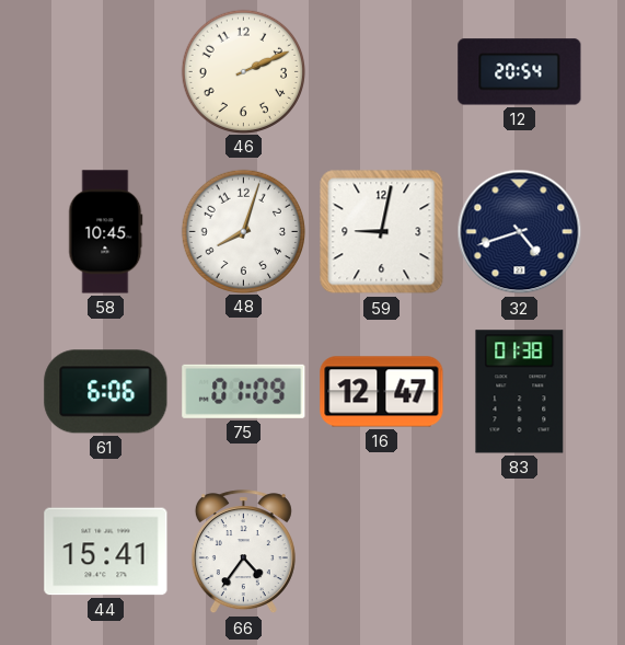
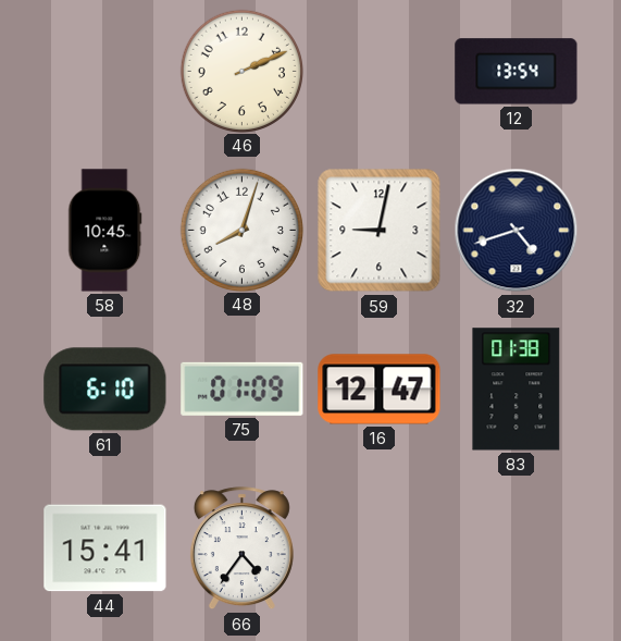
12: 20:54 -> 13:54
61: 6:06 -> 6:10
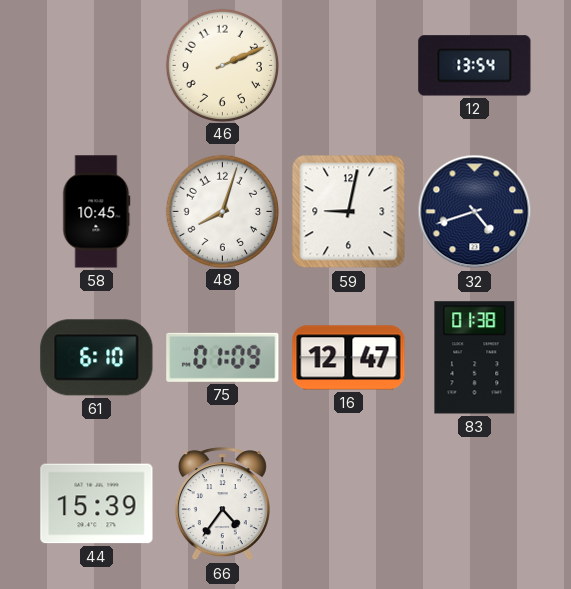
44: 15:41 -> 15:39
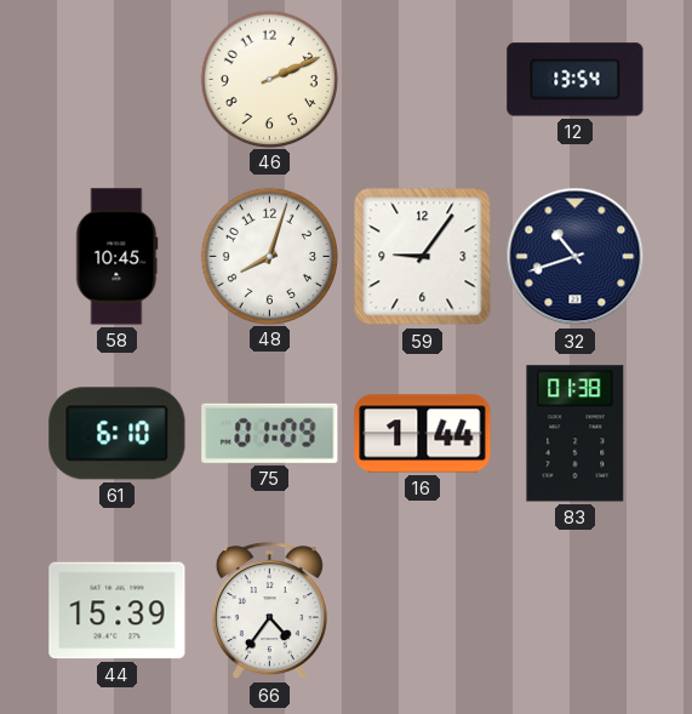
59: 9:02 -> 9:06
32: 4:42 -> 10:42
16: 12:47 -> 1:44
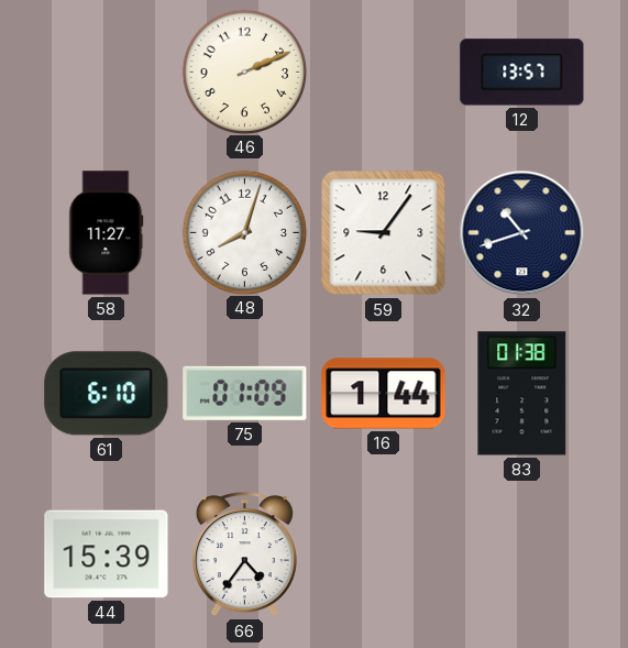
12: 13:54 -> 13:57
58: 10:45 -> 11:27
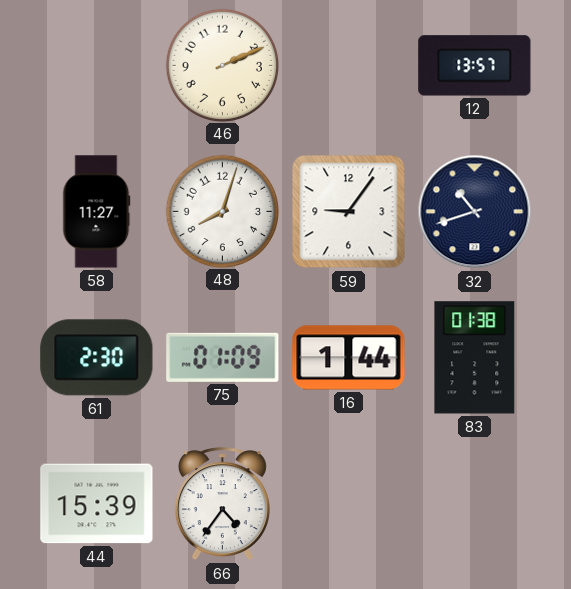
61: 6:10 -> 2:30
